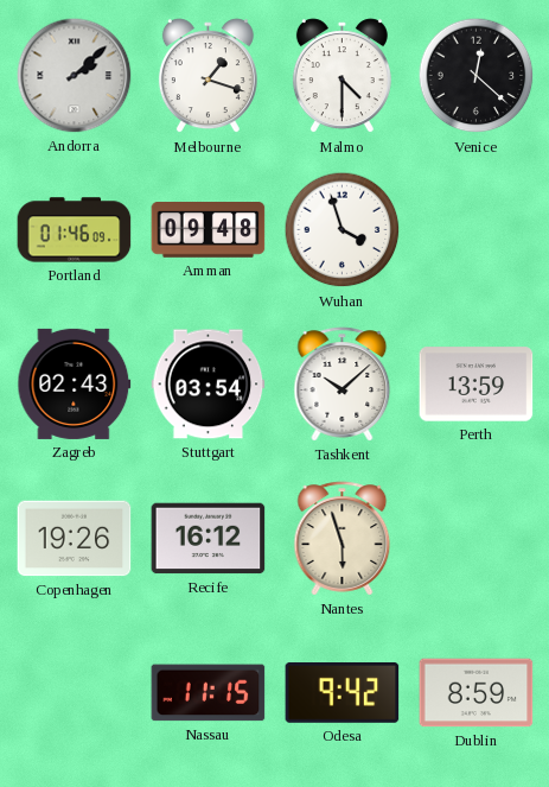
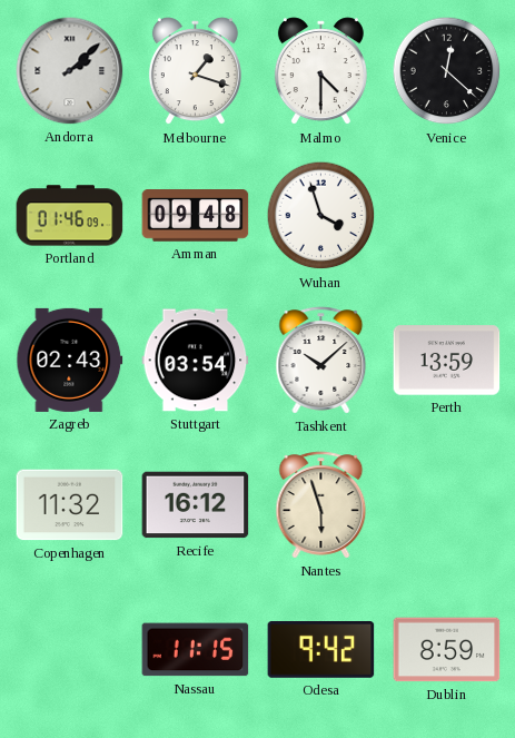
Copenhagen: 19:26 -> 11:32
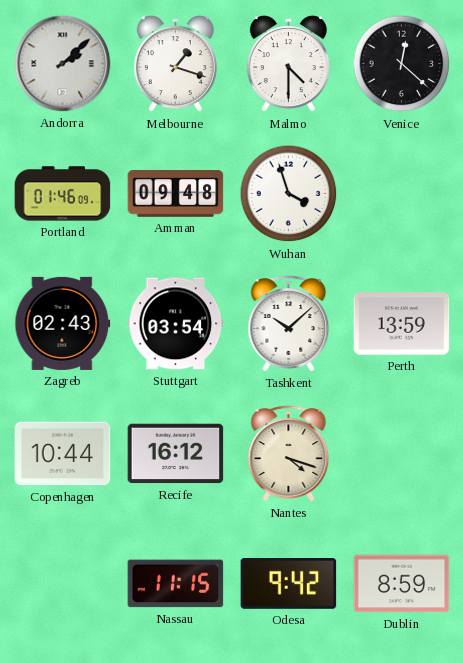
Copenhagen: 11:32 -> 10:44
Nantes: 5:57 -> 4:18
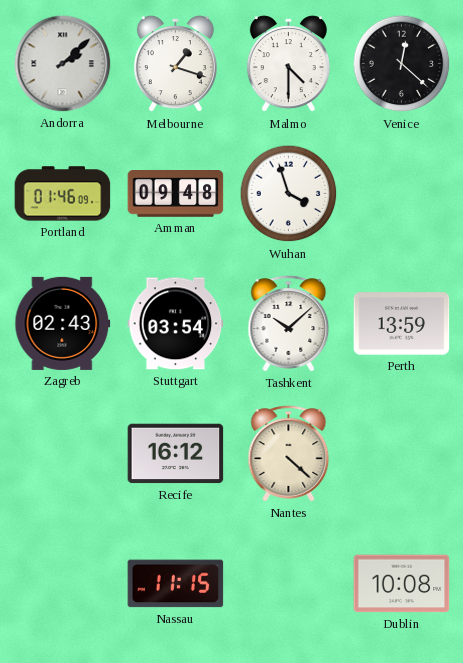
Copenhagen: 10:44 -> none
Nantes: 4:18 -> 4:22
Odesa: 9:42 -> none
Dublin: 8:59 -> 10:08
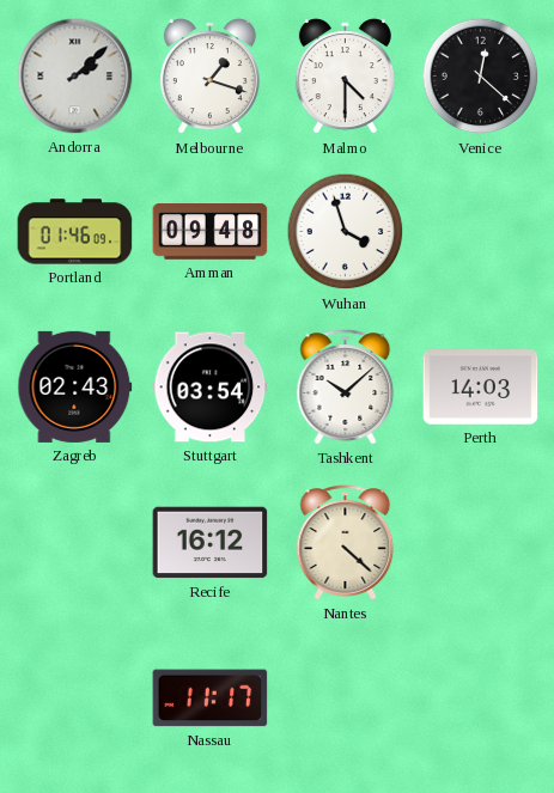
Perth: 13:59 -> 14:03
Nassau: 11:15 -> 11:17
Dublin: 10:08 -> none
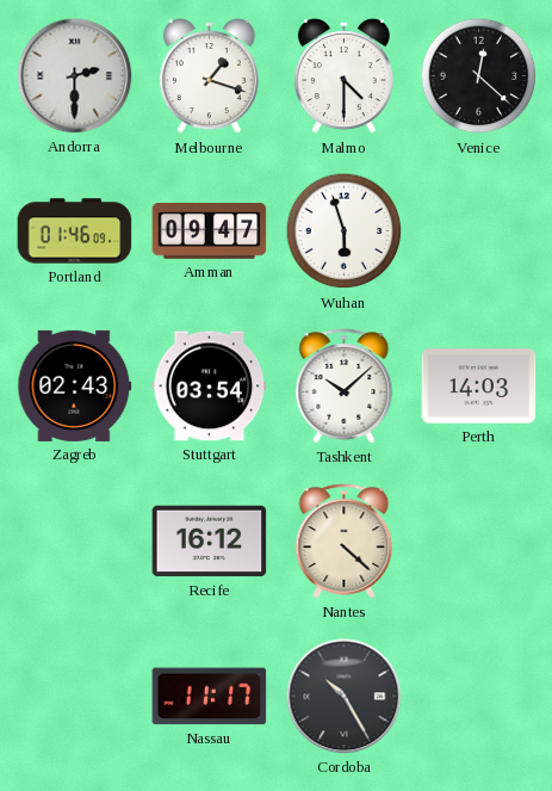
Andorra: 2:08 -> 2:30
Amman: 09:48 -> 09:47
Wuhan: 3:57 -> 5:57
Cordoba: none -> 10:25
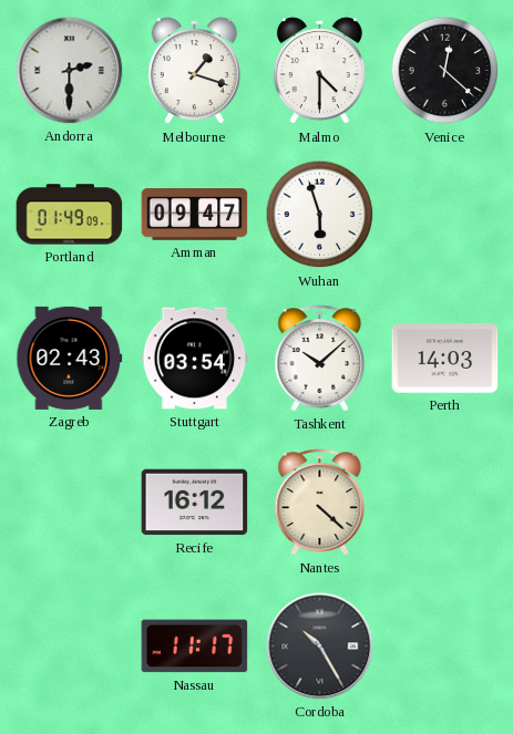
Portland: 01:46 -> 01:49
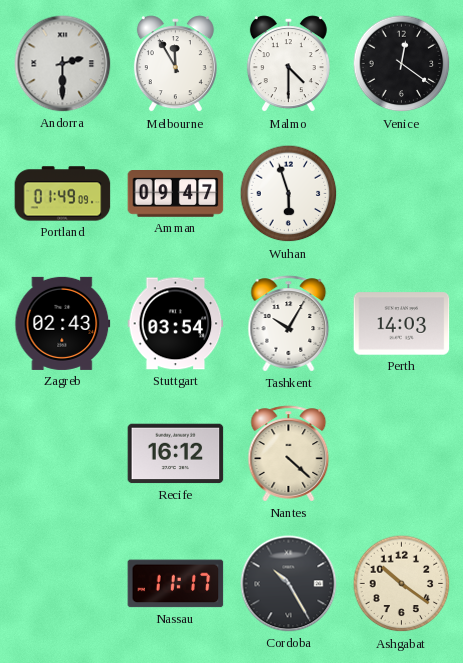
Melbourne: 1:18 -> 11:55
Venice: 12:22 -> 12:21
Tashkent: 10:08 -> 10:05
Ashgabat: none -> 10:21
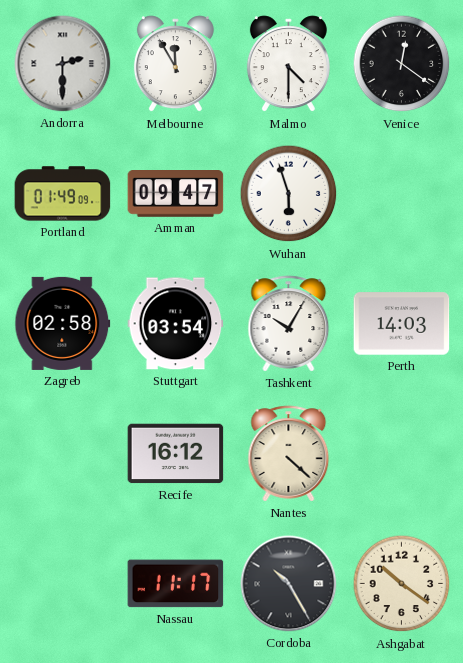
Zagreb: 02:43 -> 02:58
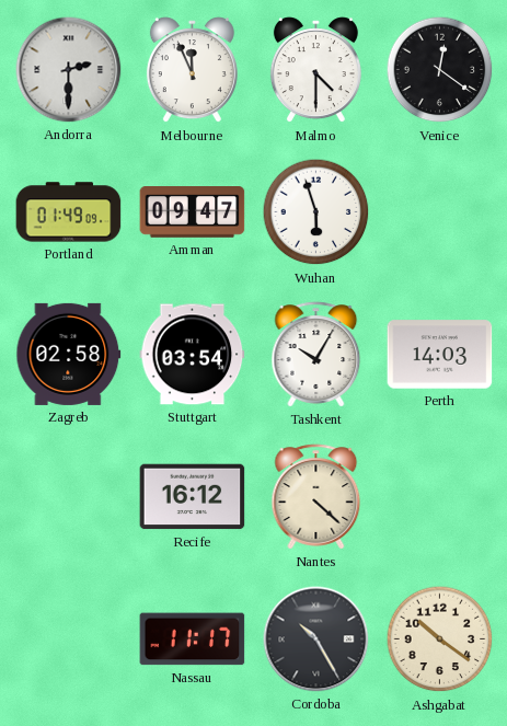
Melbourne: 11:55 -> 11:56
